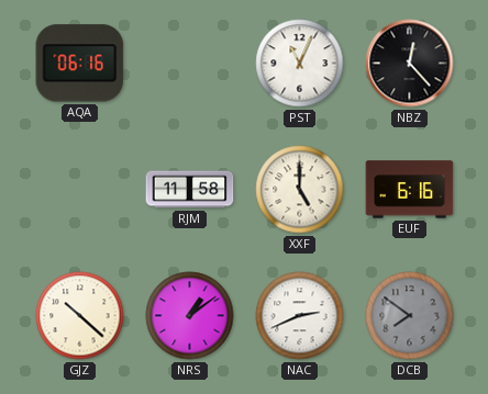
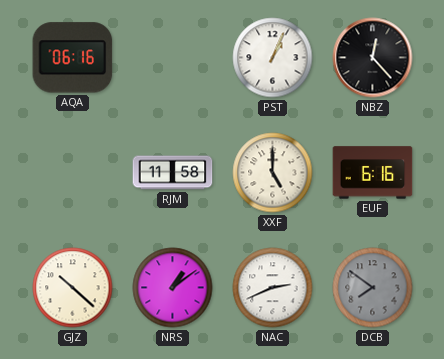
PST: 11:04 -> 1:04
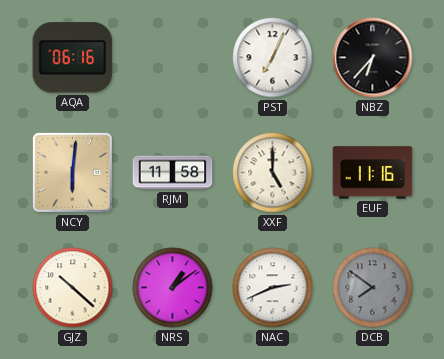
PST: 1:04 -> 7:04
NBZ: 12:23 -> 6:37
NCY: none -> 6:01
EUF: 6:16 -> 11:16
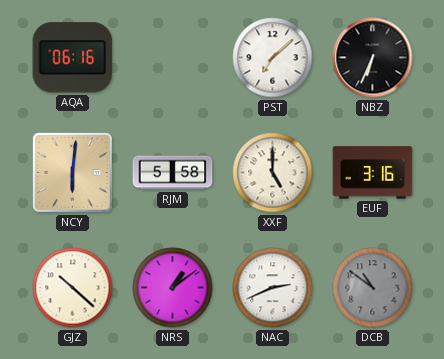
PST: 7:04 -> 7:08
NBZ: 6:37 -> 6:34
RJM: 11:58 -> 5:58
EUF: 11:16 -> 3:16
DCB: 7:51 -> 10:51
